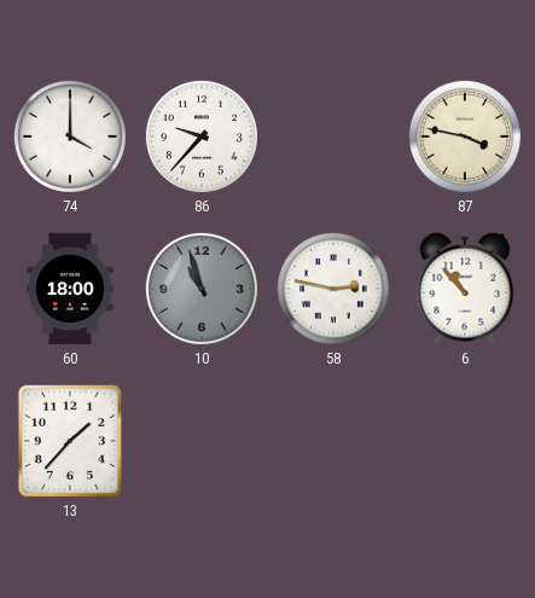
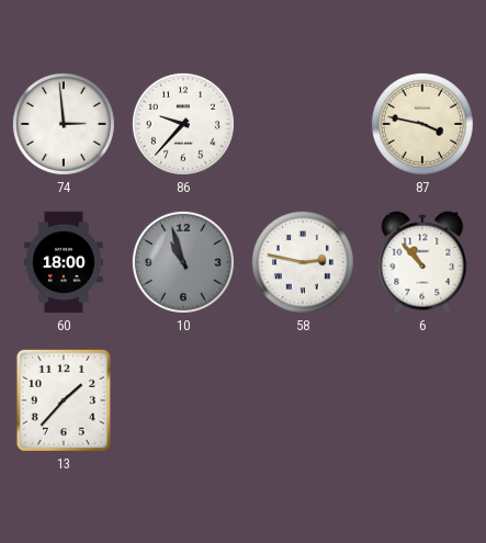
74: 4:00 -> 2:59
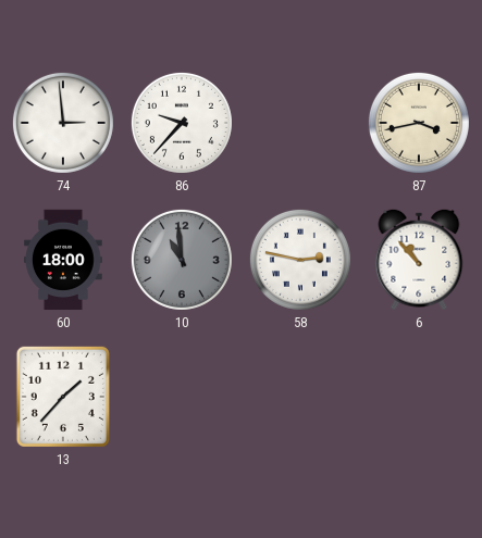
87: 3:47 -> 3:43
10: 10:57 -> 10:59
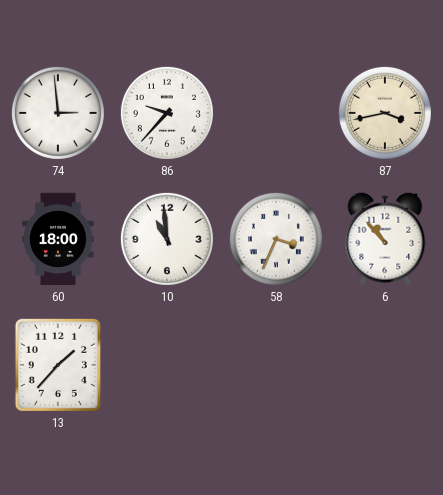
10 dial: grey -> white
58: 2:47 -> 3:34
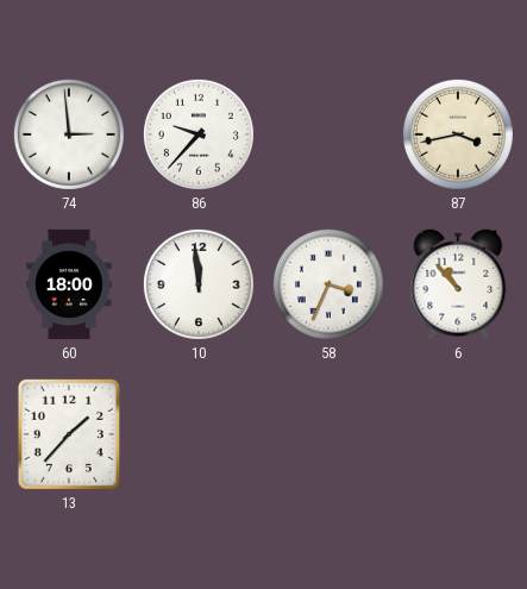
10: 10:59 -> 11:59
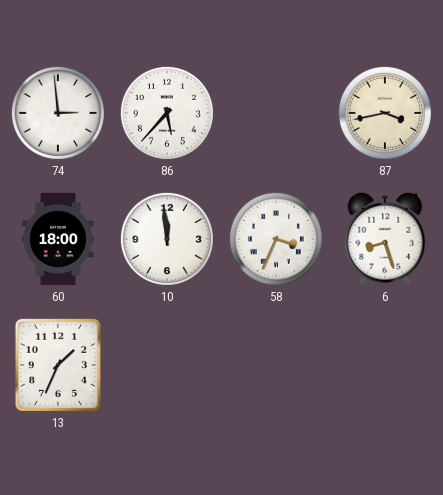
86: 9:37 -> 5:37
6: 10:53 -> 8:27
13: 1:37 -> 1:34
